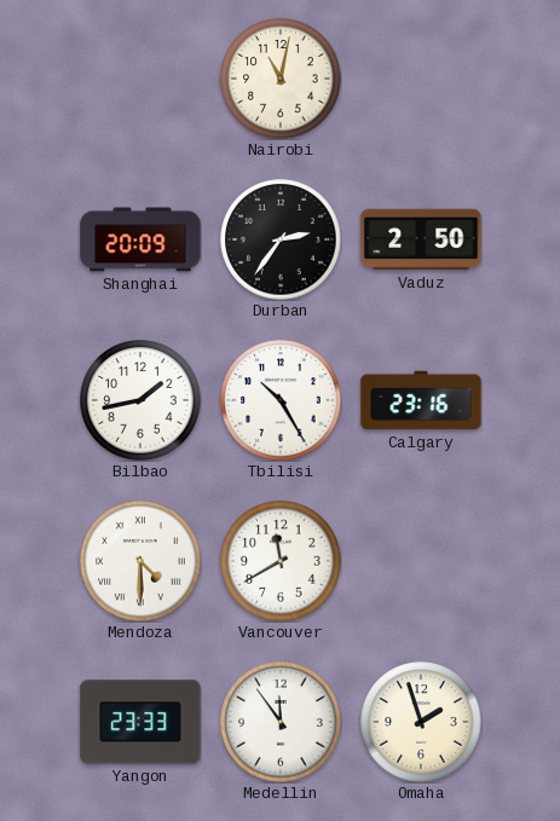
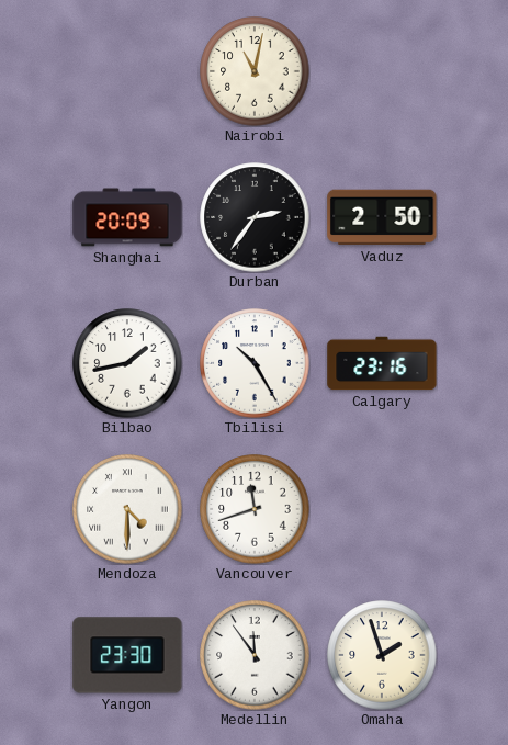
Vancouver: 11:40 -> 11:42
Yangon: 23:33 -> 23:30
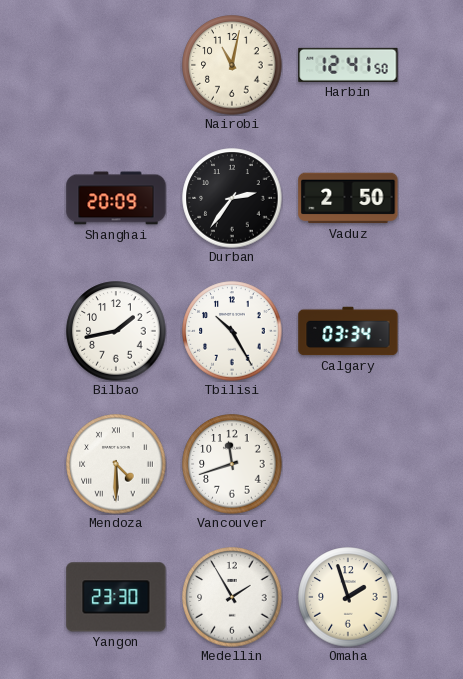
Harbin: none -> 12:41
Calgary: 23:16 -> 03:34
Medellin: 11:54 -> 1:55
